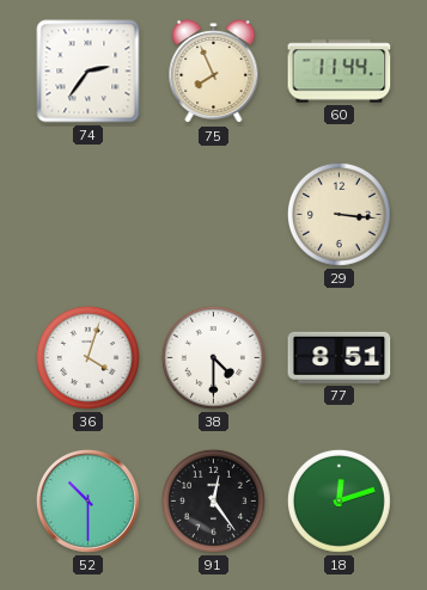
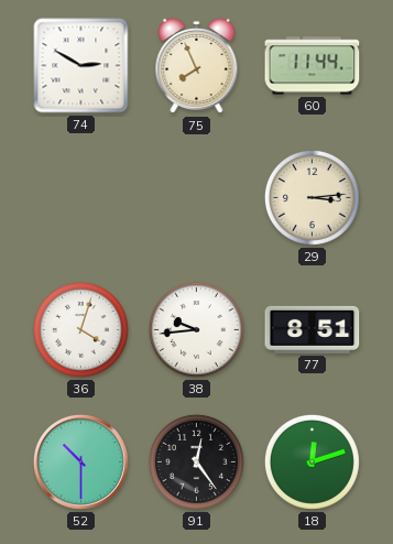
74: 2:36 -> 2:50
29: 3:16 -> 3:14
38: 4:30 -> 9:44
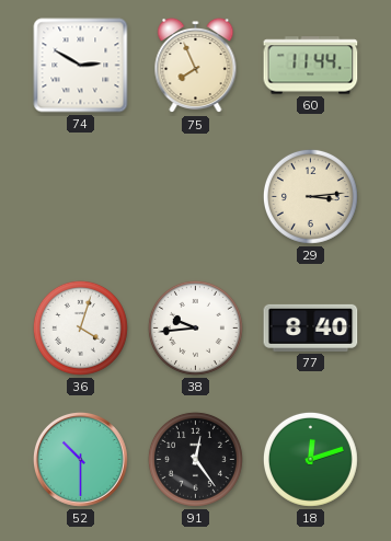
77: 8:51 -> 8:40
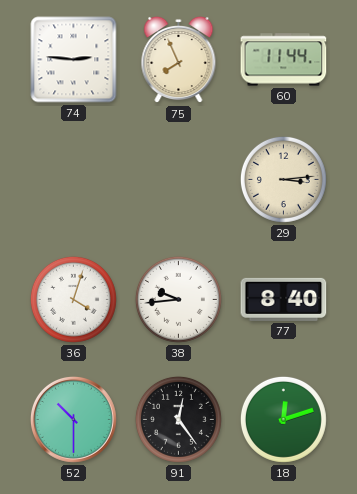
74: 2:50 -> 2:46
